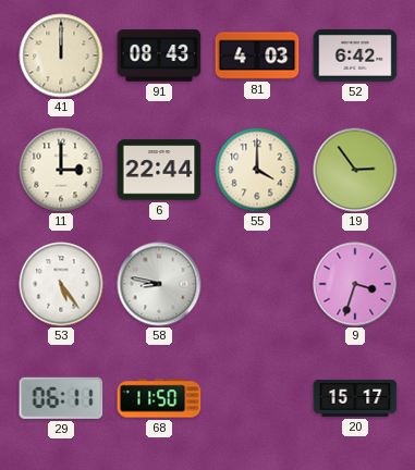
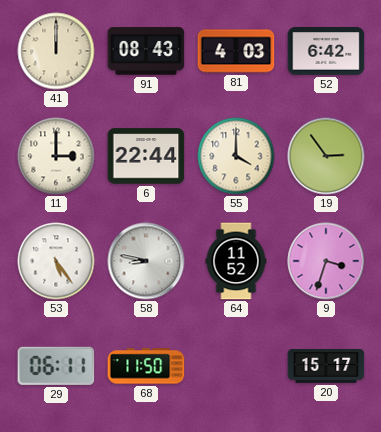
64: none -> 11:52
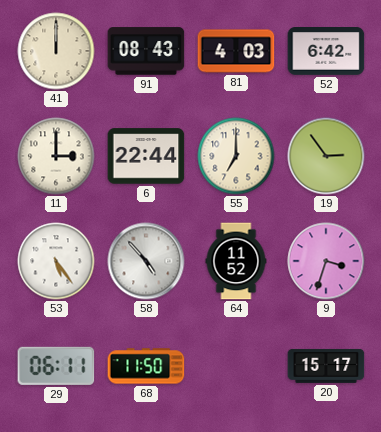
55: 4:00 -> 7:00
58: 8:47 -> 4:53
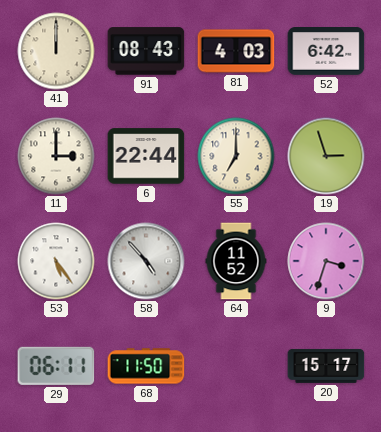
19: 2:54 -> 2:57
